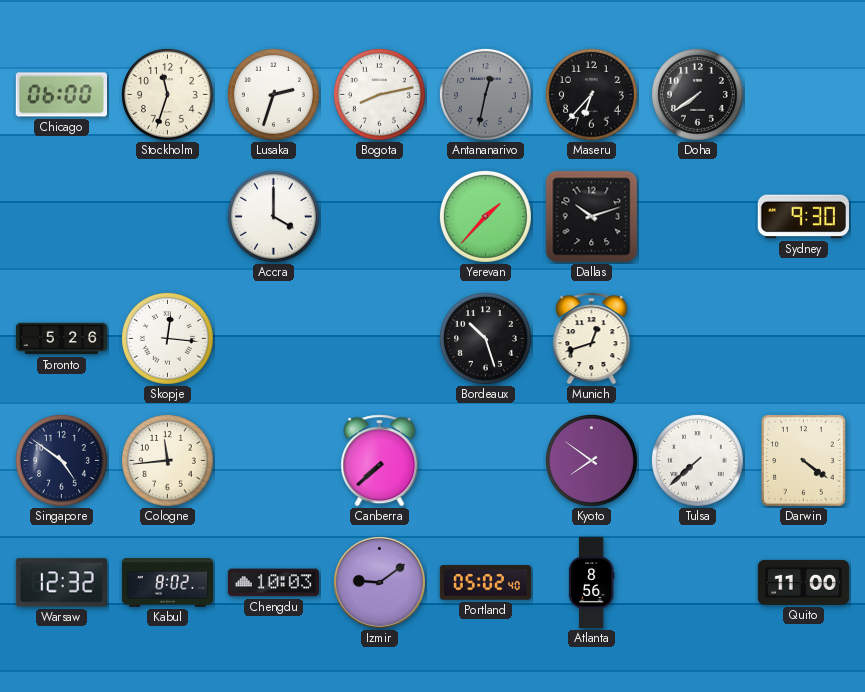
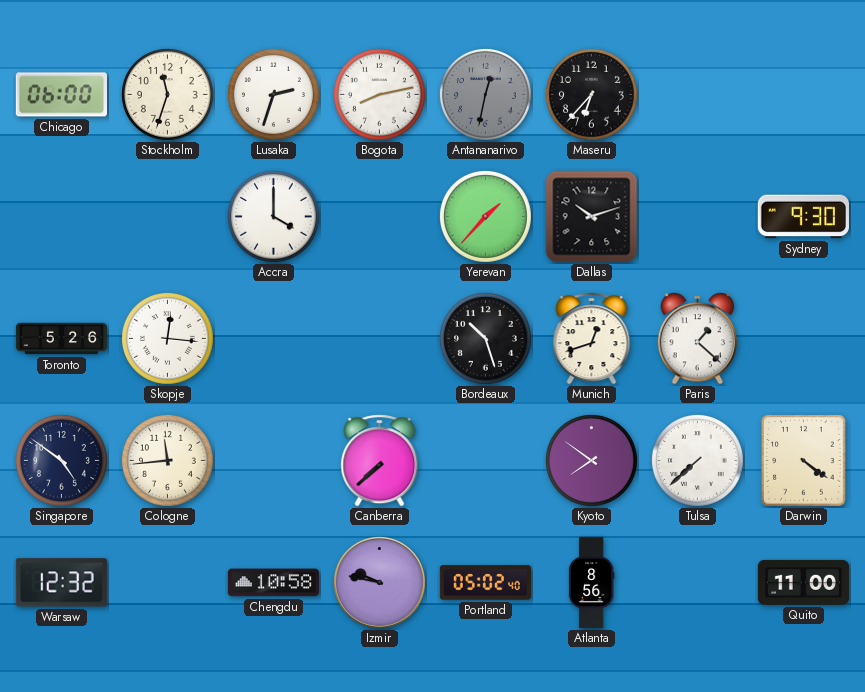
Doha: 7:39 -> none
Paris: none -> 1:22
Kabul: 8:02 -> none
Chengdu: 10:03 -> 10:58
Izmir: 9:09 -> 9:47
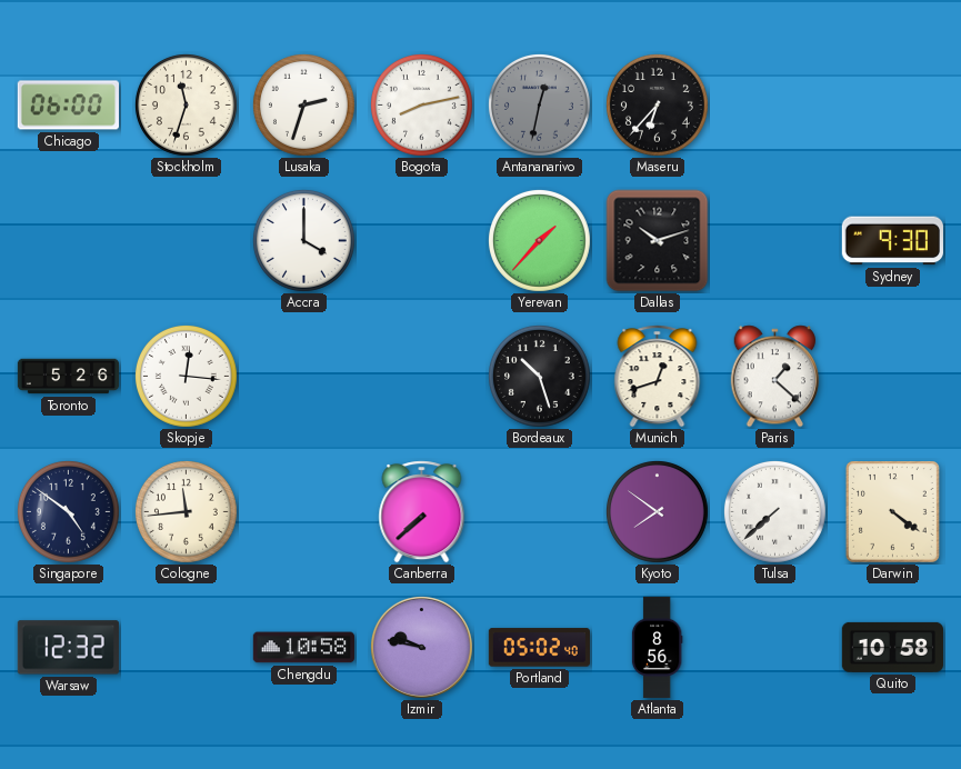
Quito: 11:00 -> 10:58
